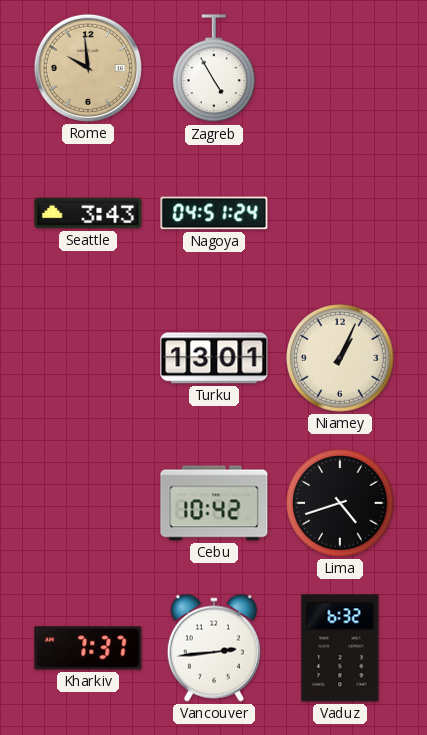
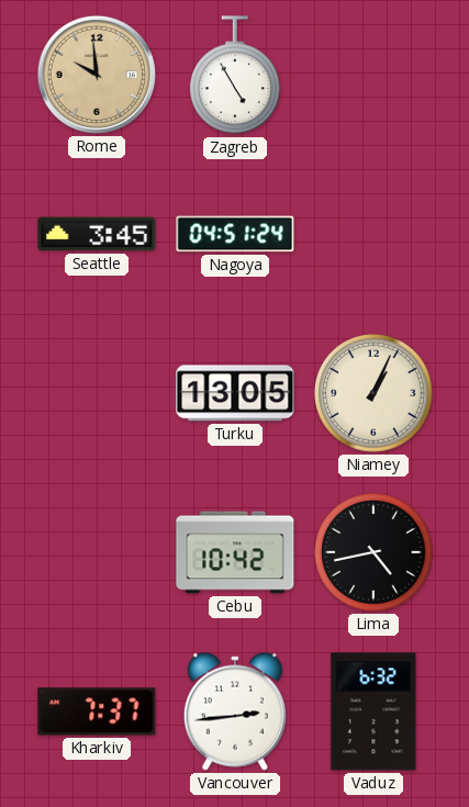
Seattle: 3:43 -> 3:45
Turku: 13:01 -> 13:05
Lima: 4:42 -> 4:43
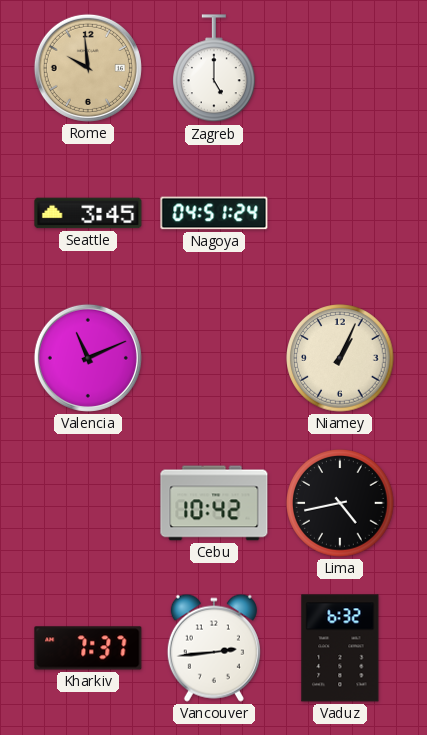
Zagreb: 4:55 -> 5:00
Valencia: none -> 11:11
Turku: 13:05 -> none
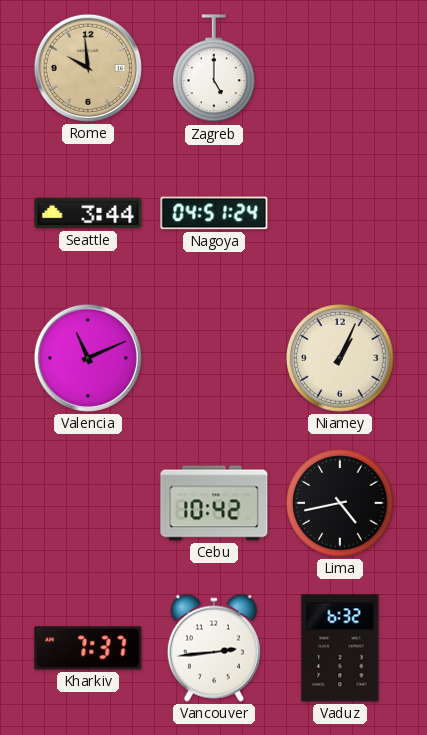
Seattle: 3:45 -> 3:44
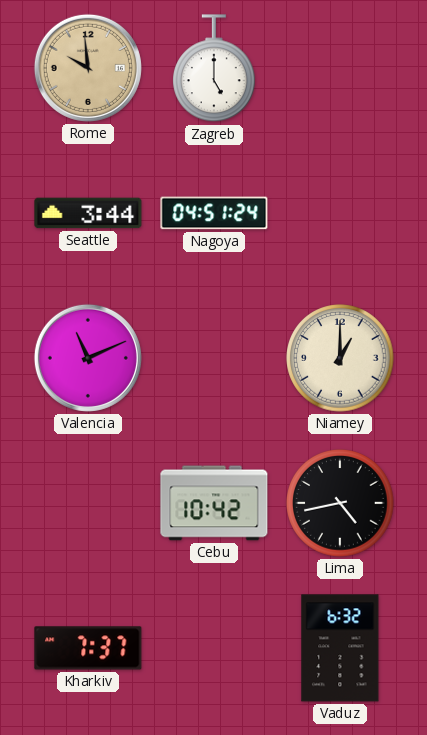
Niamey: 1:04 -> 1:00
Vancouver: 2:44 -> none
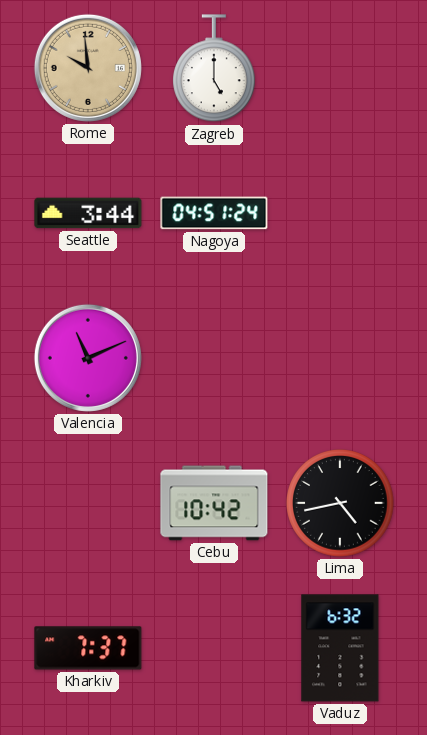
Niamey: 1:00 -> none
